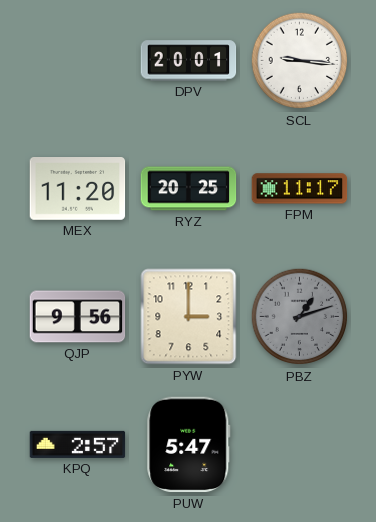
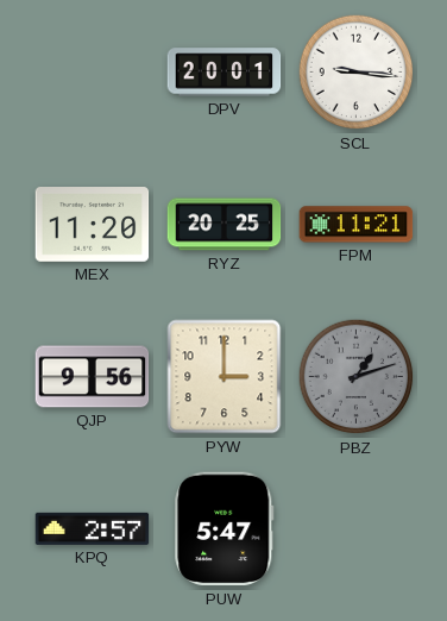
FPM: 11:17 -> 11:21
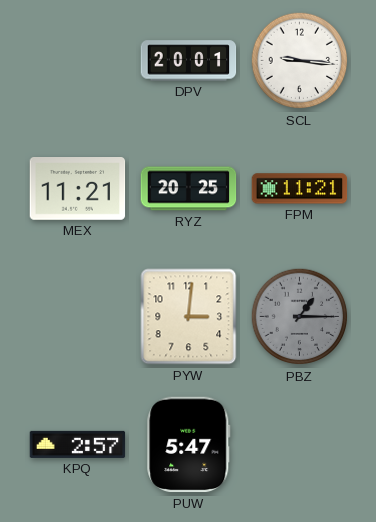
MEX: 11:20 -> 11:21
QJP: 9:56 -> none
PYW: 3:00 -> 3:01
PBZ: 1:12 -> 1:15
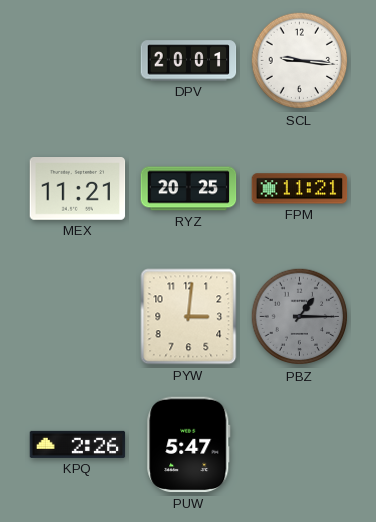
KPQ: 2:57 -> 2:26
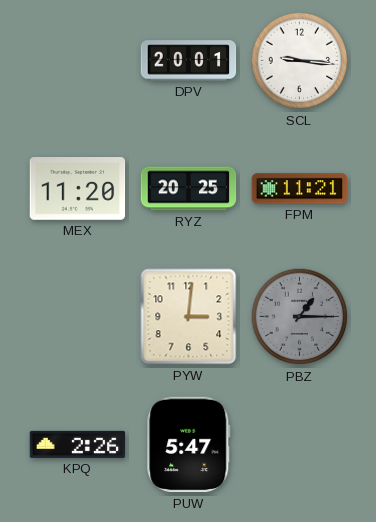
MEX: 11:21 -> 11:20
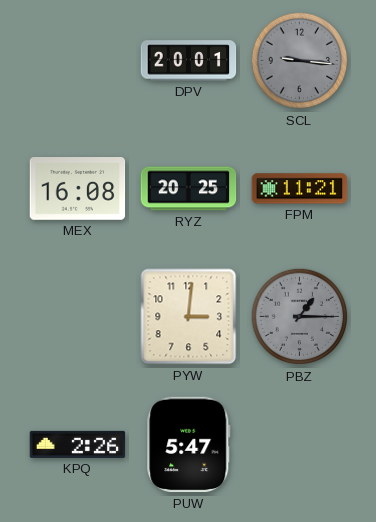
SCL dial: white -> grey
MEX: 11:20 -> 16:08
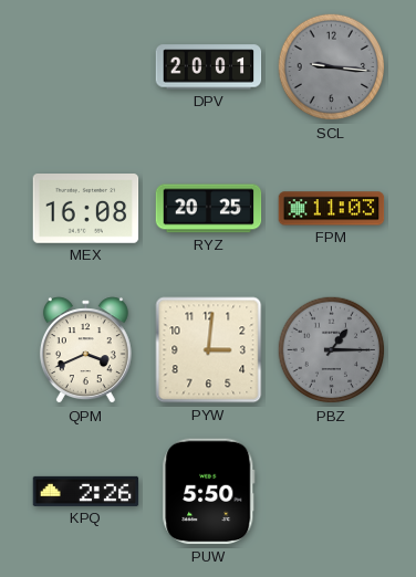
FPM: 11:21 -> 11:03
QPM: none -> 3:41
PUW: 5:47 -> 5:50
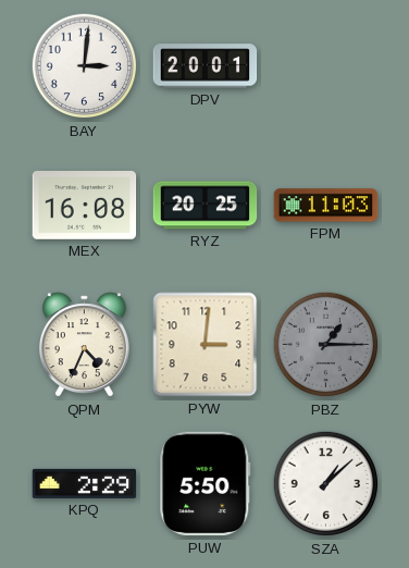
BAY: none -> 3:01
SCL: 9:16 -> none
QPM: 3:41 -> 4:34
KPQ: 2:26 -> 2:29
SZA: none -> 1:08
